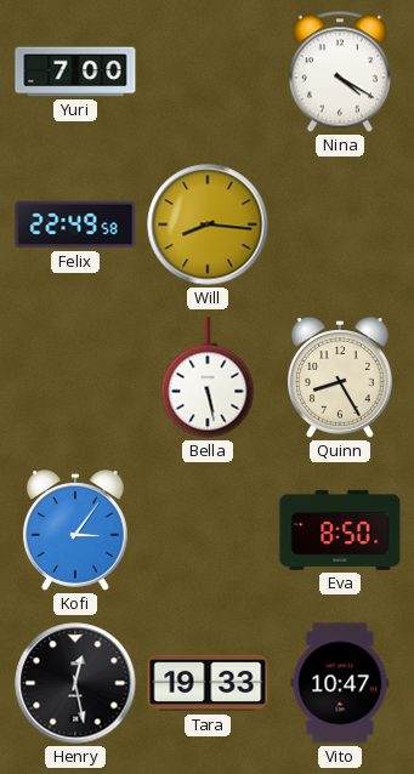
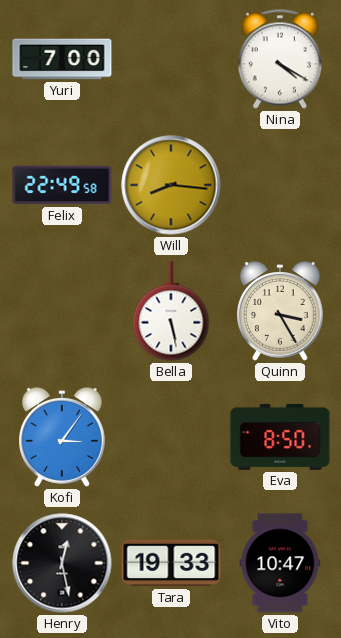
Quinn: 8:25 -> 3:25
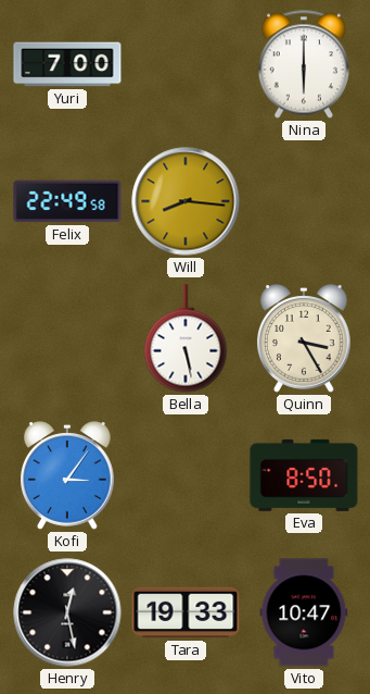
Nina: 4:20 -> 6:00
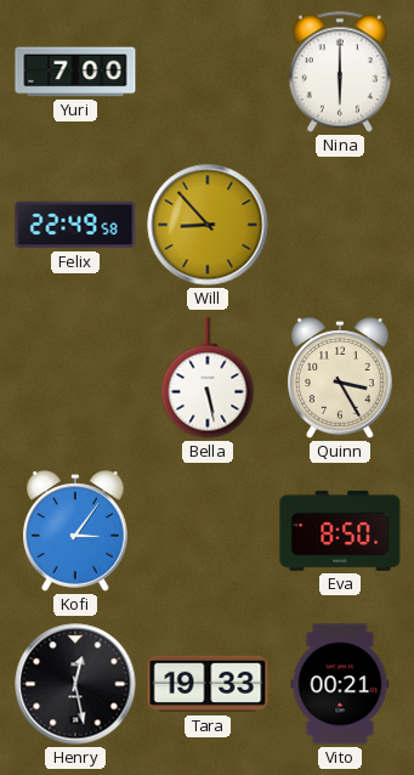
Will: 8:16 -> 8:53
Vito: 10:47 -> 00:21
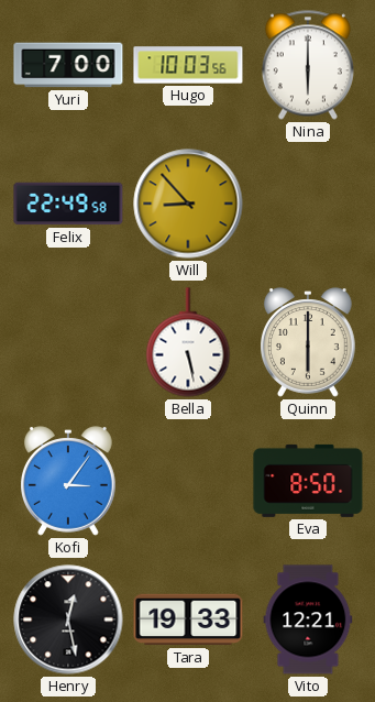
Hugo: none -> 10:03
Quinn: 3:25 -> 6:00
Vito: 00:21 -> 12:21
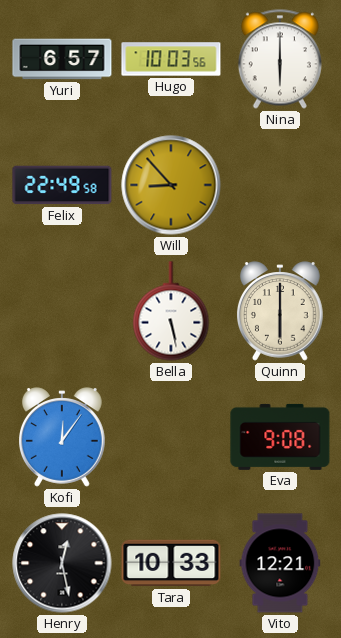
Yuri: 7:00 -> 6:57
Kofi: 3:06 -> 12:06
Eva: 8:50 -> 9:08
Tara: 19:33 -> 10:33
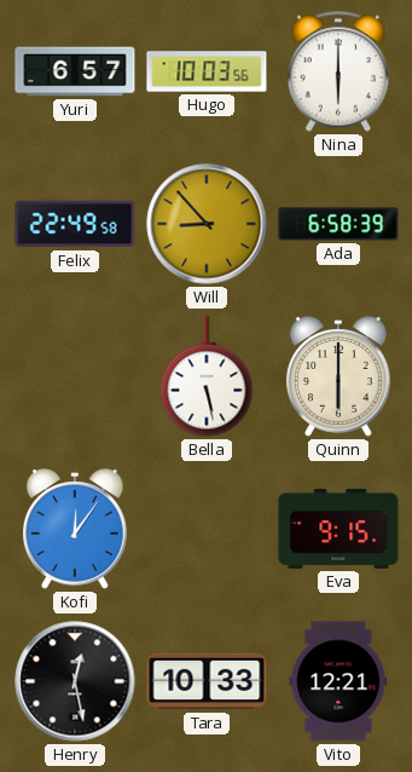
Ada: none -> 6:58
Eva: 9:08 -> 9:15
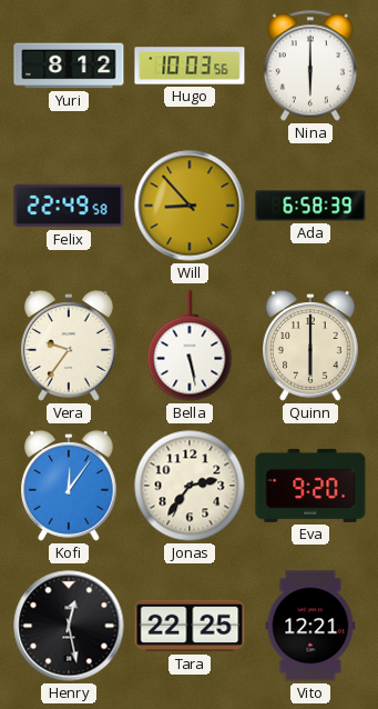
Yuri: 6:57 -> 8:12
Vera: none -> 9:36
Jonas: none -> 2:36
Eva: 9:15 -> 9:20
Tara: 10:33 -> 22:25
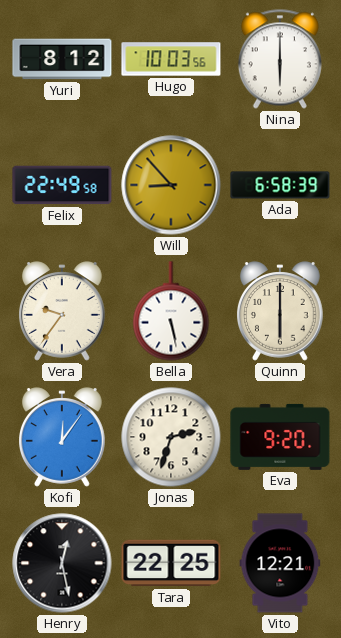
Jonas: 2:36 -> 2:33
